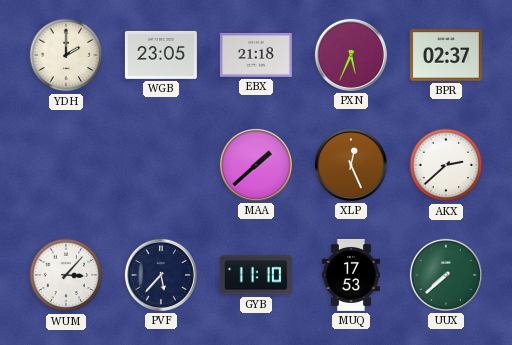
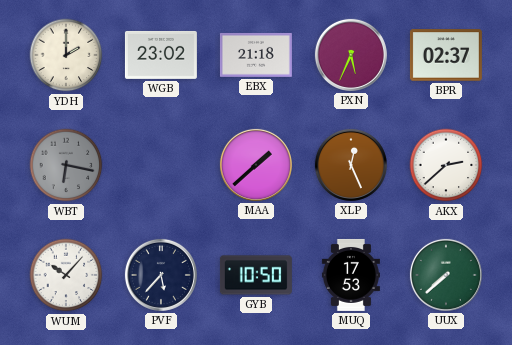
WGB: 23:05 -> 23:02
WBT: none -> 6:17
WUM: 3:07 -> 10:07
GYB: 11:10 -> 10:50
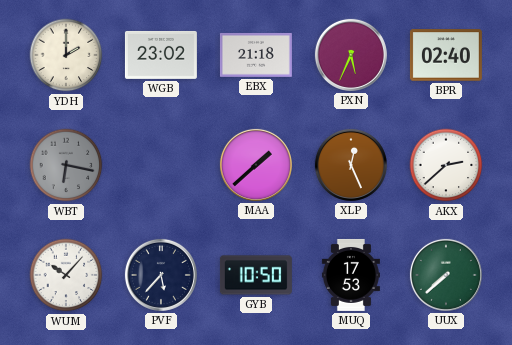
BPR: 02:37 -> 02:40
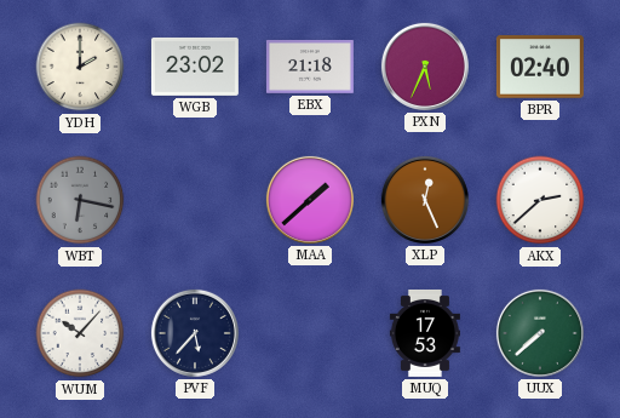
GYB: 10:50 -> none
